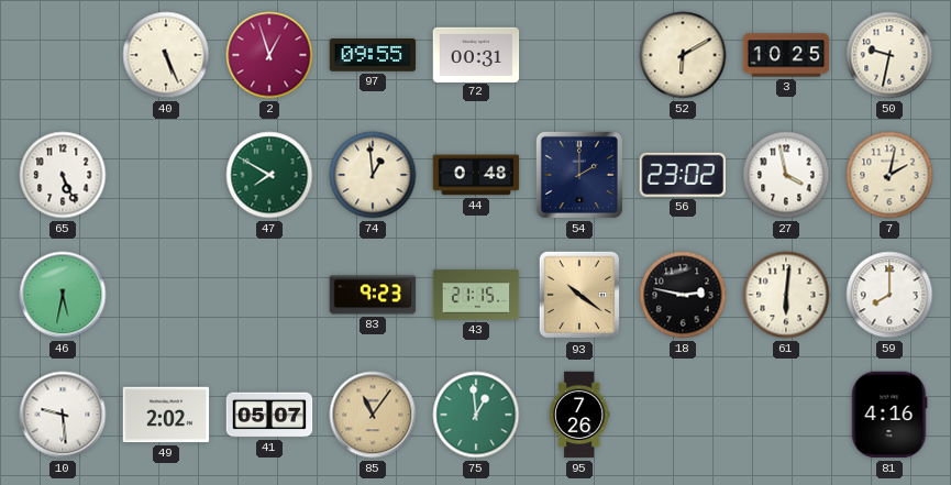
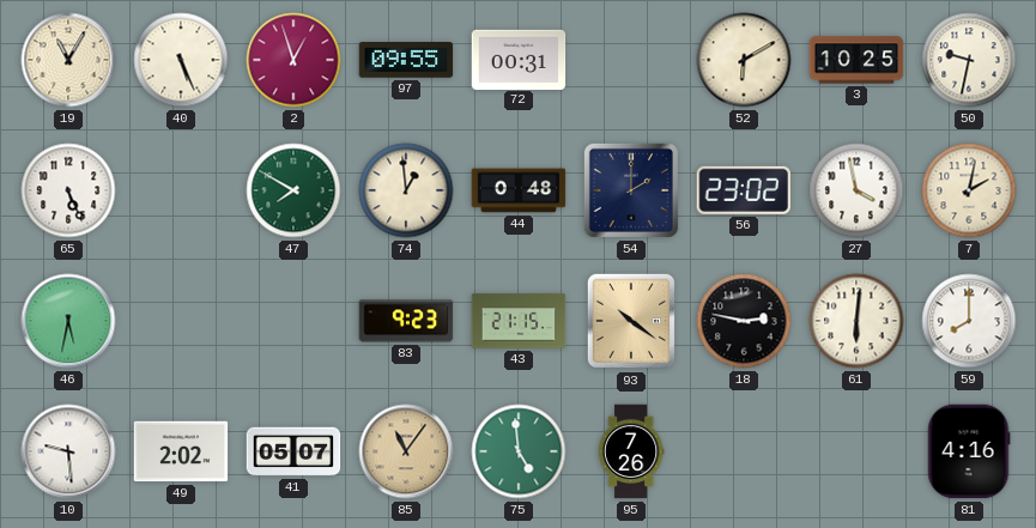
19: none -> 11:05
75: 12:59 -> 4:59
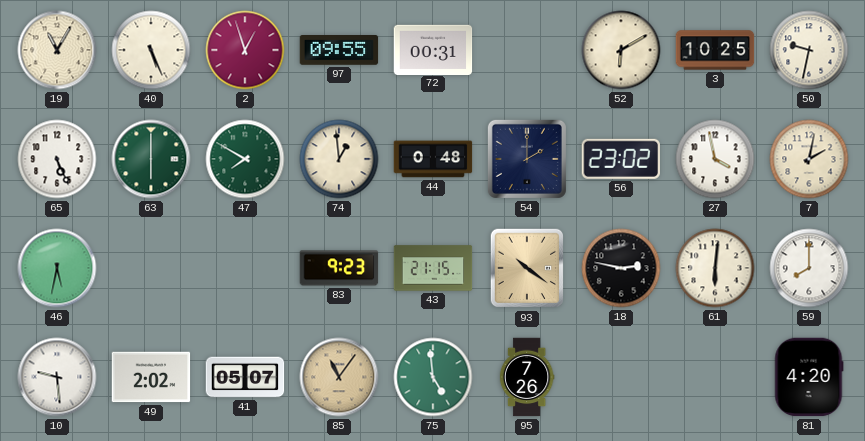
63: none -> 6:00
81: 4:16 -> 4:20
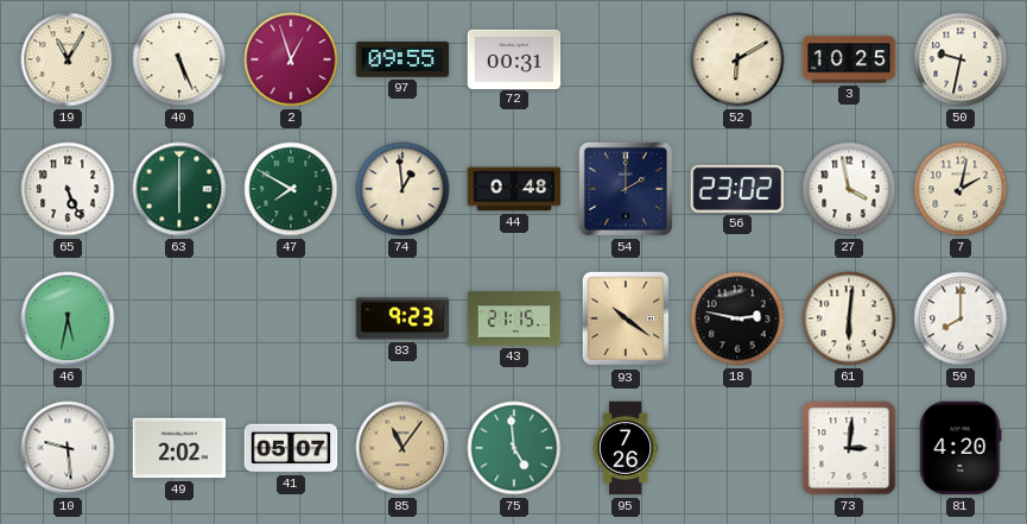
73: none -> 3:01
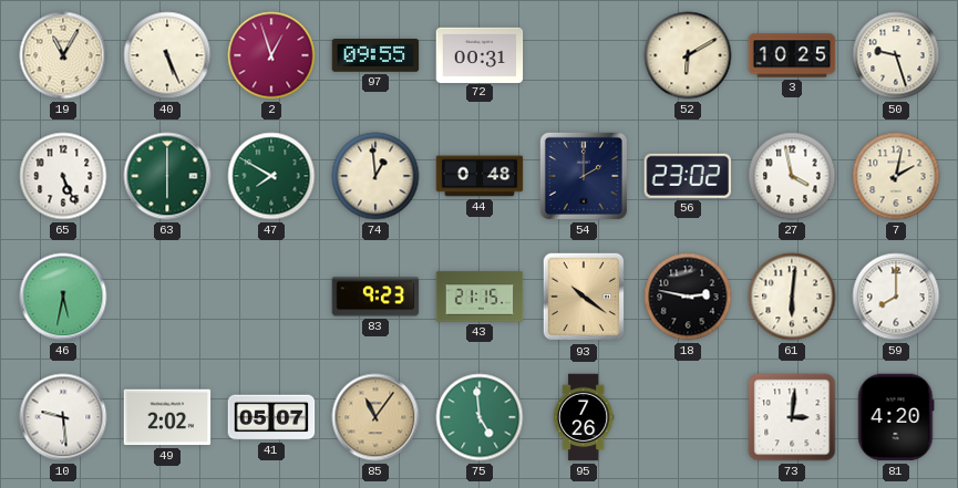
50: 9:32 -> 9:27
